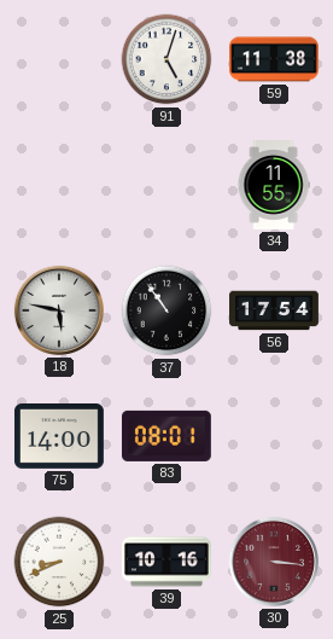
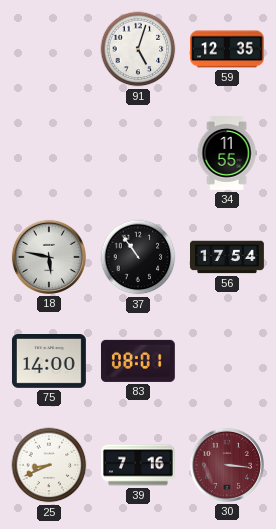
59: 11:38 -> 12:35
39: 10:16 -> 7:16
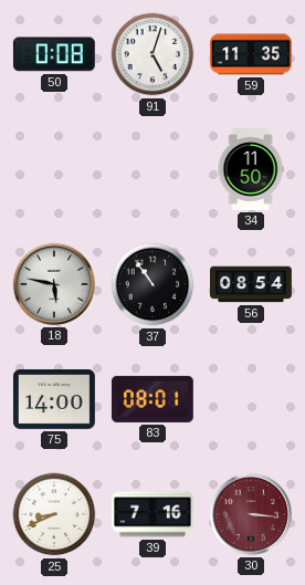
50: none -> 0:08
59: 12:35 -> 11:35
34: 11:55 -> 11:50
56: 17:54 -> 08:54
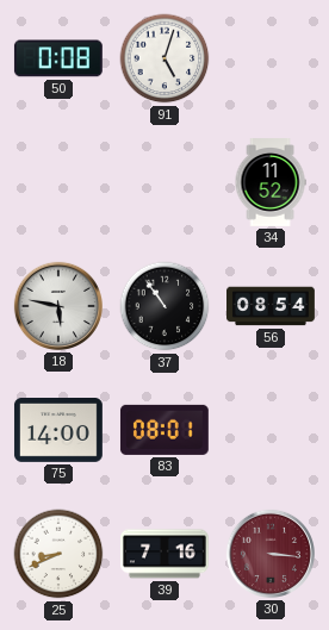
59: 11:35 -> none
34: 11:50 -> 11:52
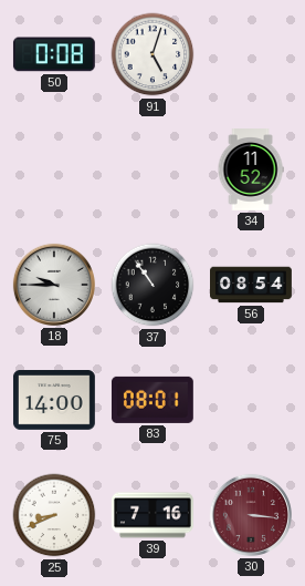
18: 5:47 -> 9:45
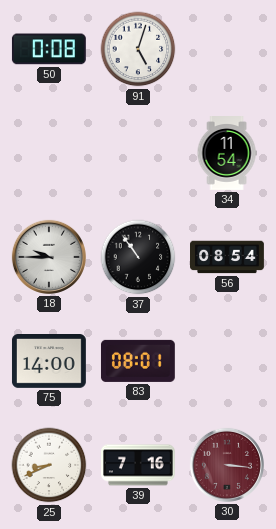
34: 11:52 -> 11:54
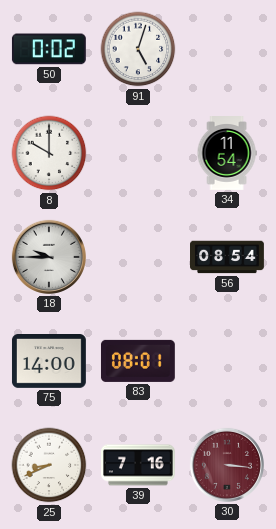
50: 0:08 -> 0:02
8: none -> 10:00
37: 10:54 -> none
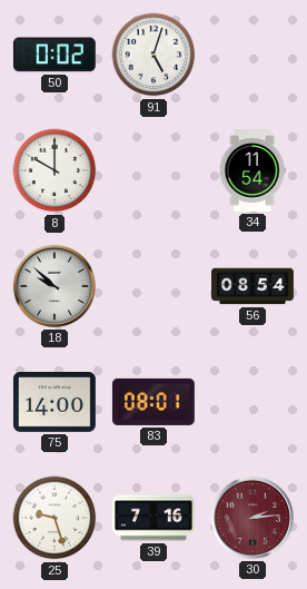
18: 9:45 -> 9:52
25: 8:41 -> 9:27
30: 3:16 -> 2:14
